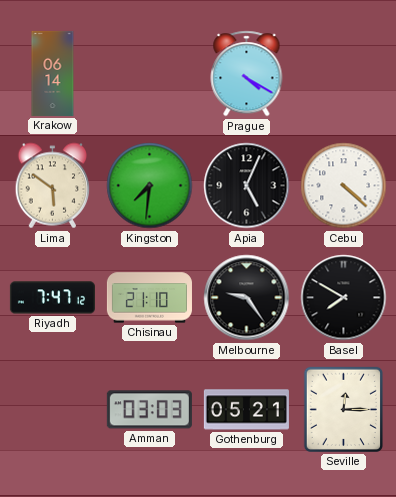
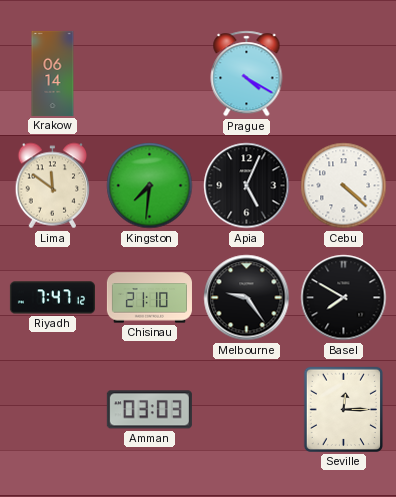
Lima: 5:51 -> 11:51
Gothenburg: 05:21 -> none
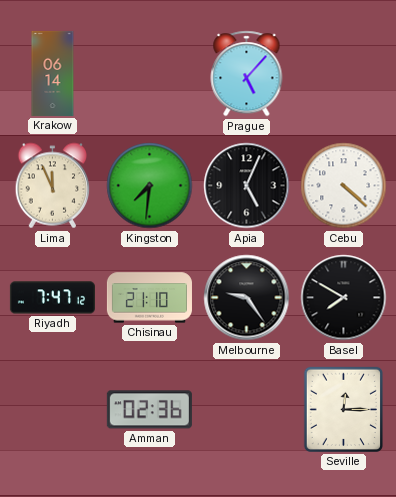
Prague: 4:20 -> 5:07
Lima: 11:51 -> 11:56
Amman: 03:03 -> 02:36
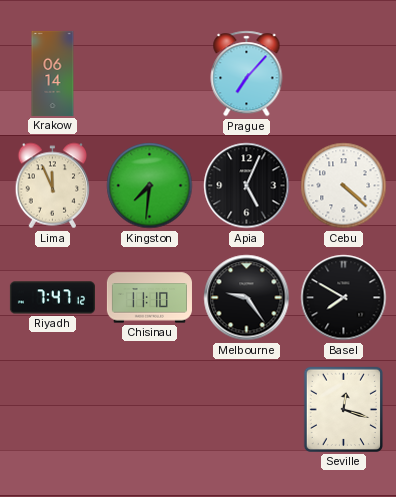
Prague: 5:07 -> 7:07
Chisinau: 21:10 -> 11:10
Amman: 02:36 -> none
Seville: 12:15 -> 12:18
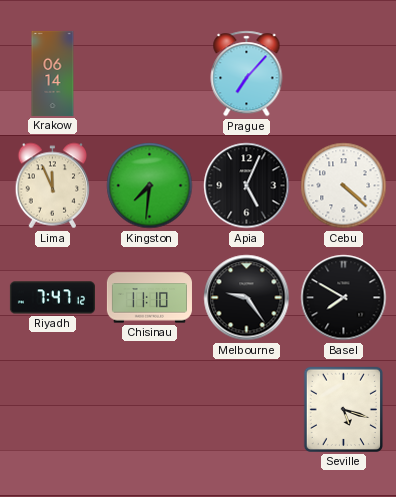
Seville: 12:18 -> 5:18
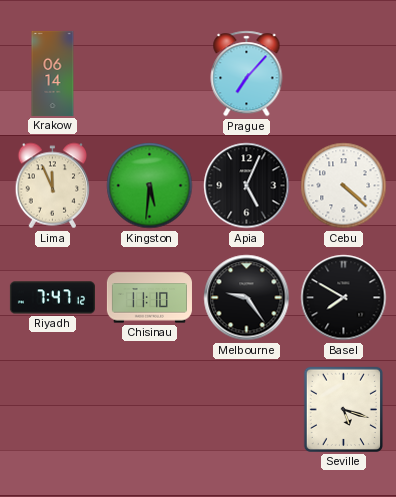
Kingston: 7:31 -> 5:31
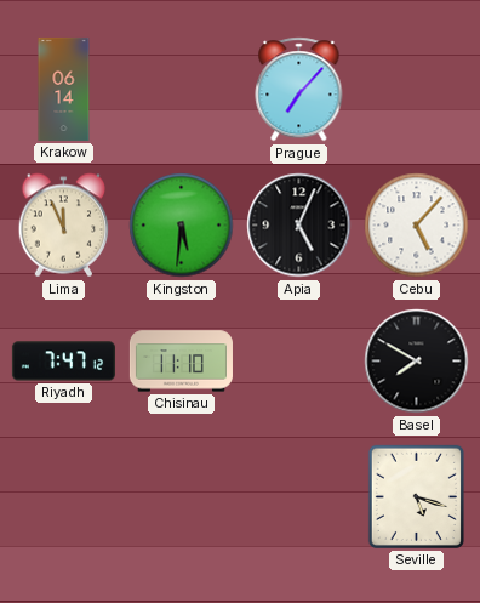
Cebu: 4:22 -> 5:07
Melbourne: 9:24 -> none
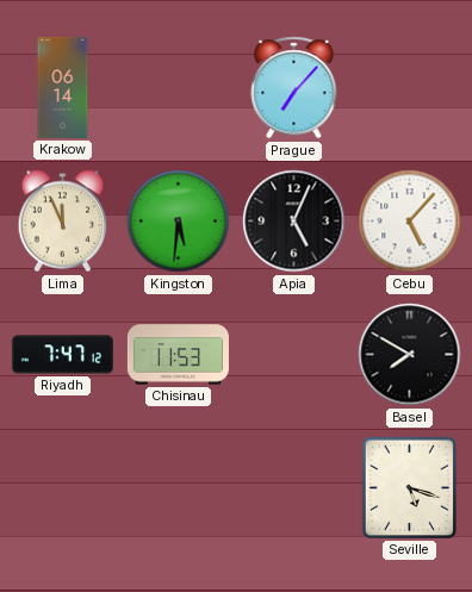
Chisinau: 11:10 -> 11:53
